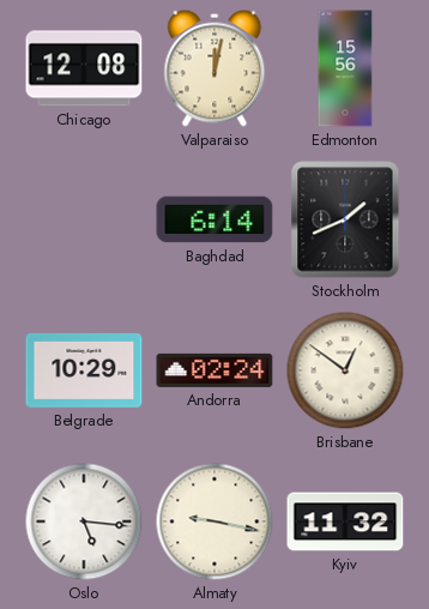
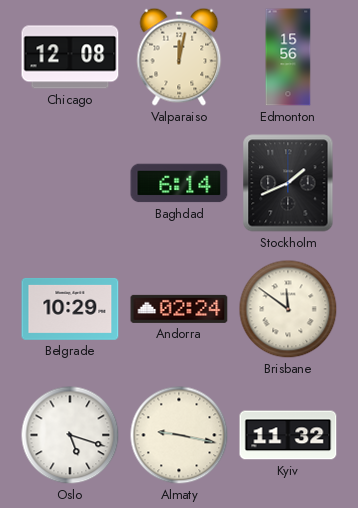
Brisbane: 12:51 -> 11:51
Oslo: 5:16 -> 5:18
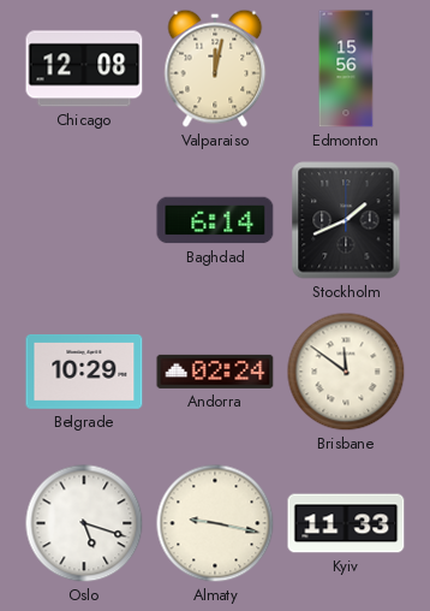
Kyiv: 11:32 -> 11:33
